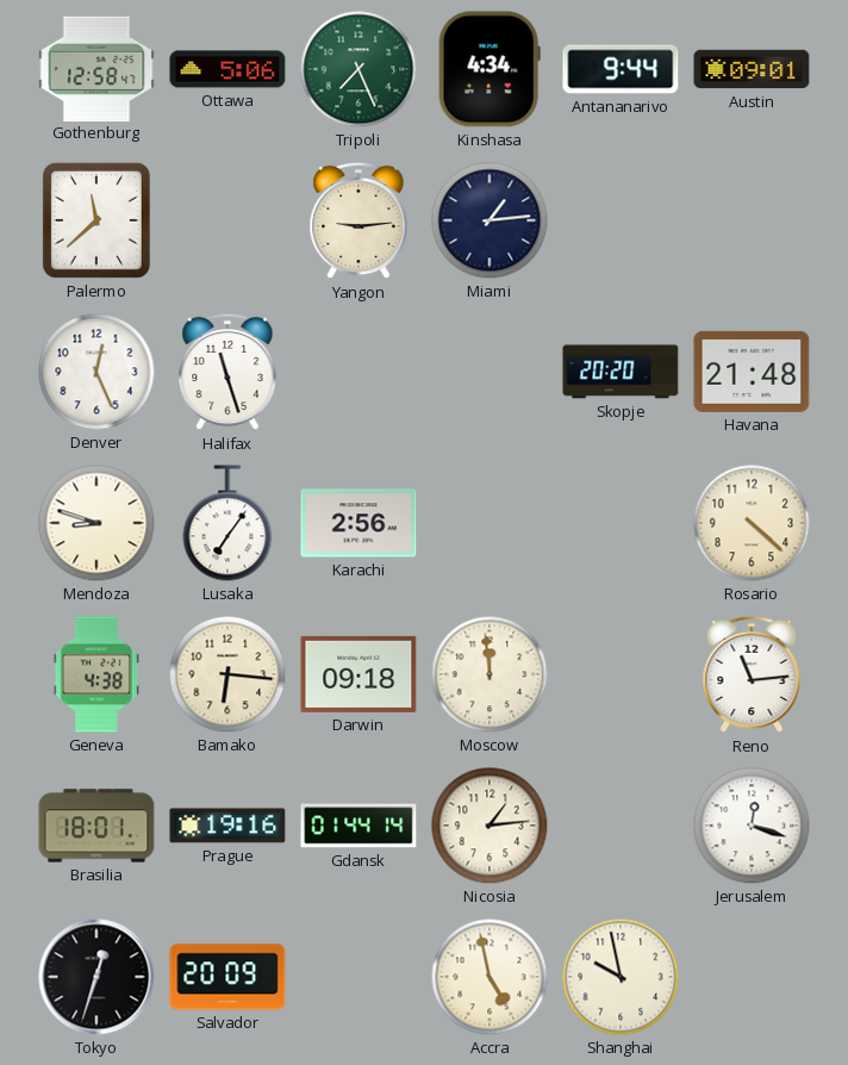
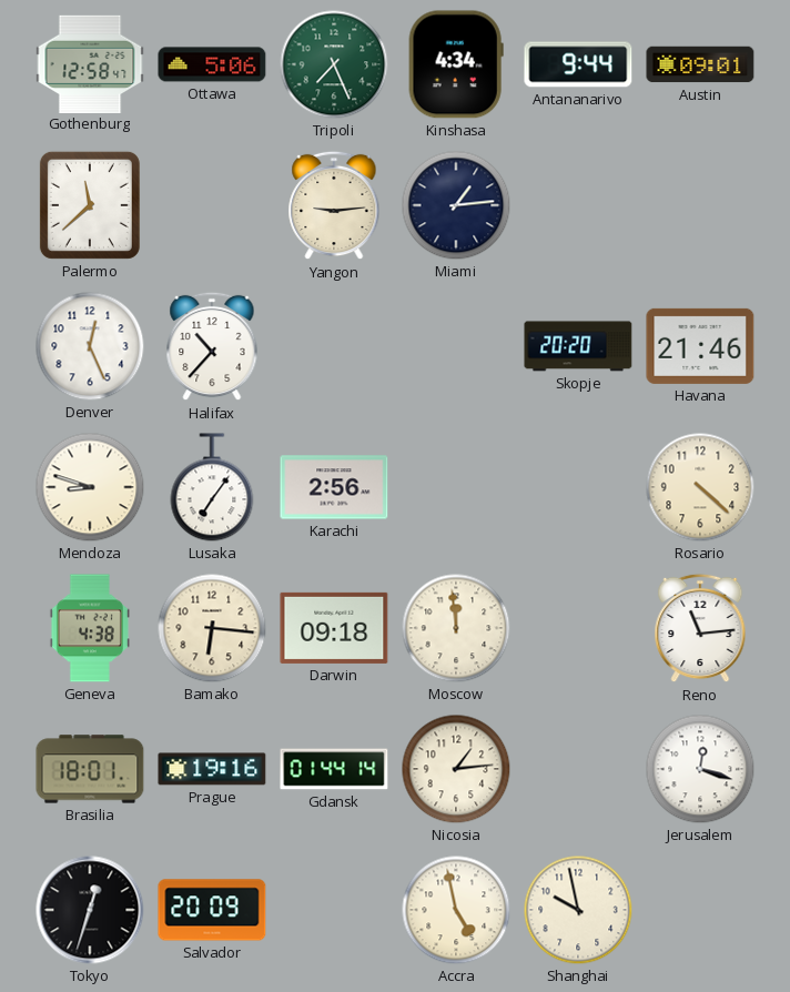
Halifax: 11:27 -> 10:37
Havana: 21:48 -> 21:46
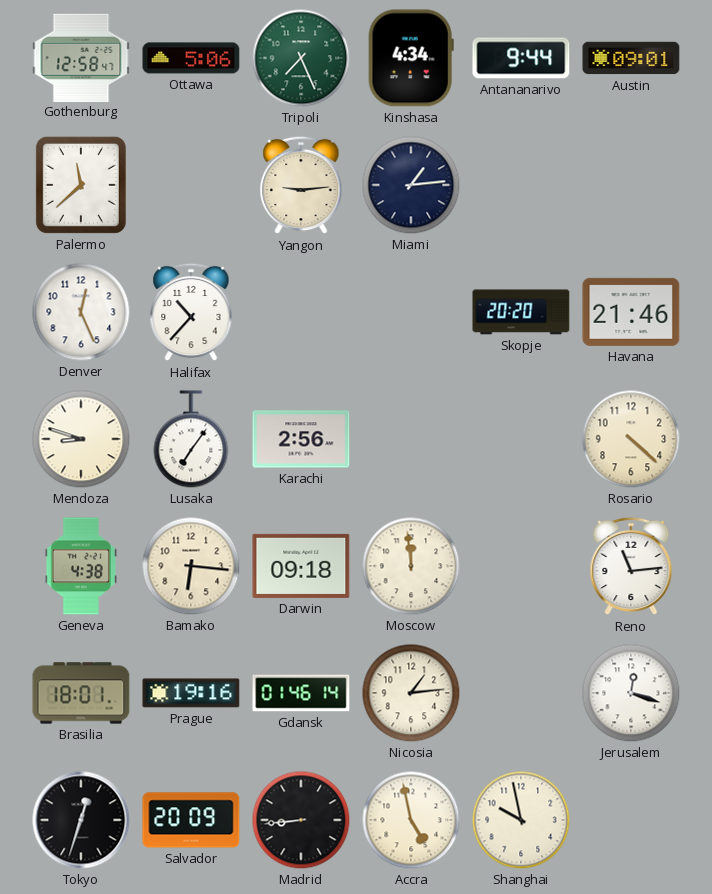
Gdansk: 01:44 -> 01:46
Madrid: none -> 8:44
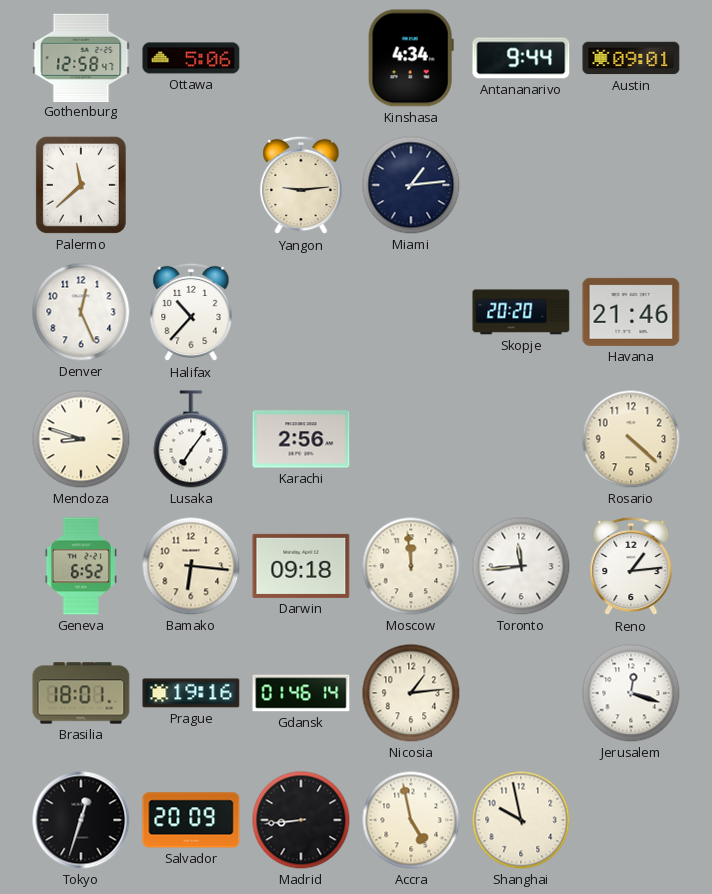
Tripoli: 7:26 -> none
Geneva: 4:38 -> 6:52
Toronto: none -> 11:44
Reno: 11:14 -> 1:14
